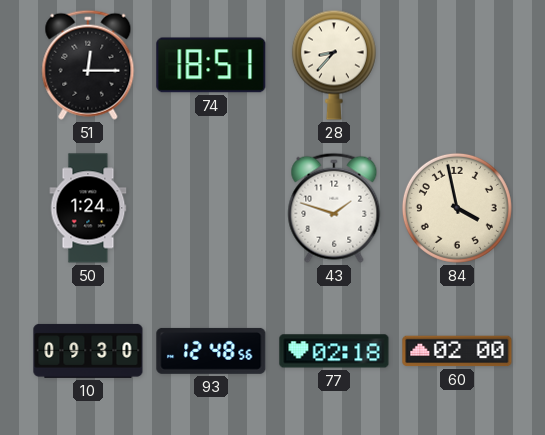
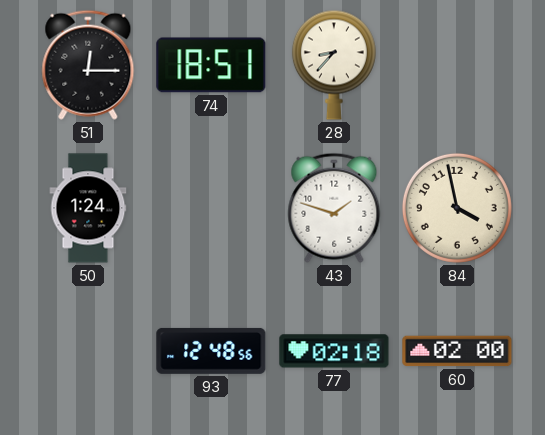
10: 09:30 -> none
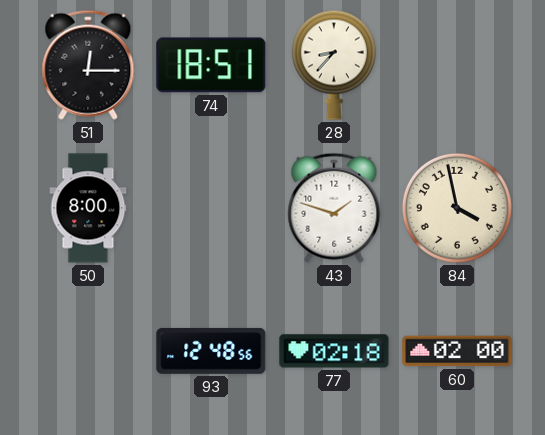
50: 1:24 -> 8:00
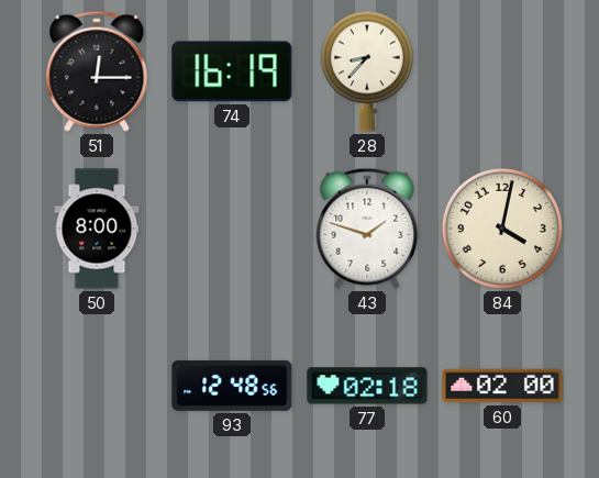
74: 18:51 -> 16:19
84: 3:58 -> 4:02
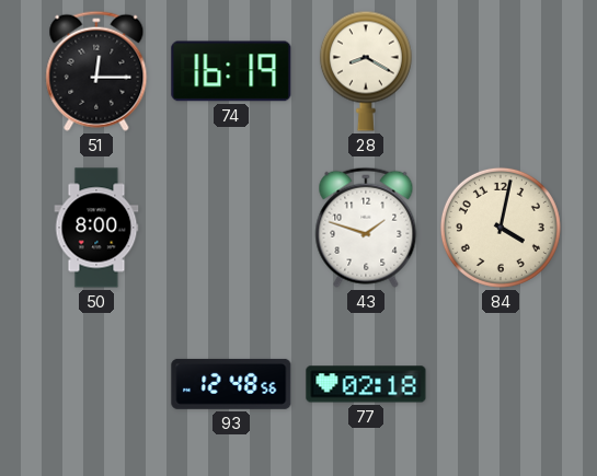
28: 8:37 -> 8:20
60: 02:00 -> none
